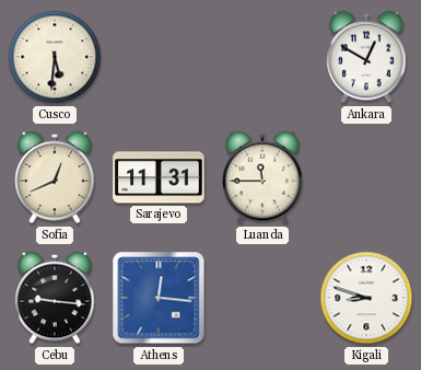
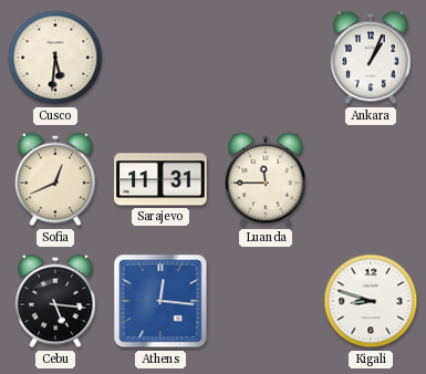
Ankara: 12:50 -> 1:04
Cebu: 9:16 -> 5:16
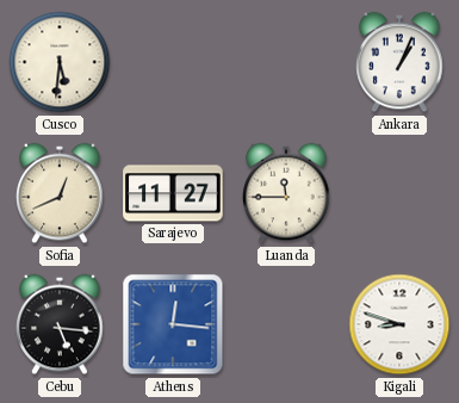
Sarajevo: 11:31 -> 11:27
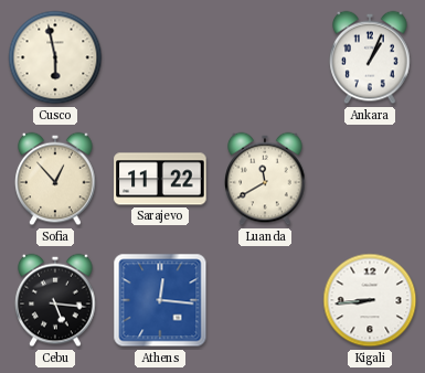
Cusco: 5:31 -> 5:58
Sofia: 12:41 -> 12:53
Sarajevo: 11:27 -> 11:22
Luanda: 11:45 -> 11:40
Kigali: 8:48 -> 8:44
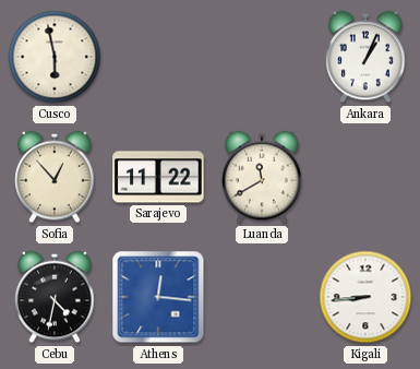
Cebu: 5:16 -> 4:32
